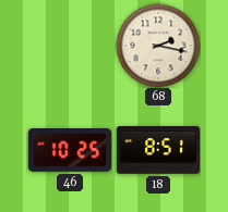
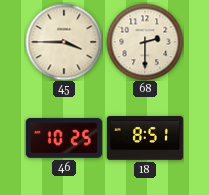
45: none -> 3:45
68: 2:17 -> 2:30
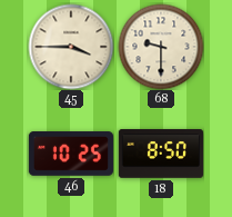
68: 2:30 -> 9:30
18: 8:51 -> 8:50
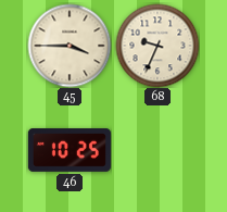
68: 9:30 -> 9:34
18: 8:50 -> none
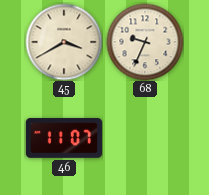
45: 3:45 -> 3:40
46: 10:25 -> 11:07
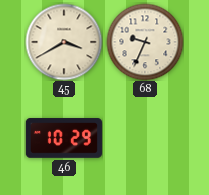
46: 11:07 -> 10:29
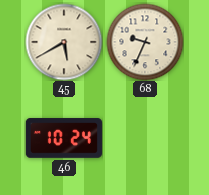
45: 3:40 -> 5:40
46: 10:29 -> 10:24
